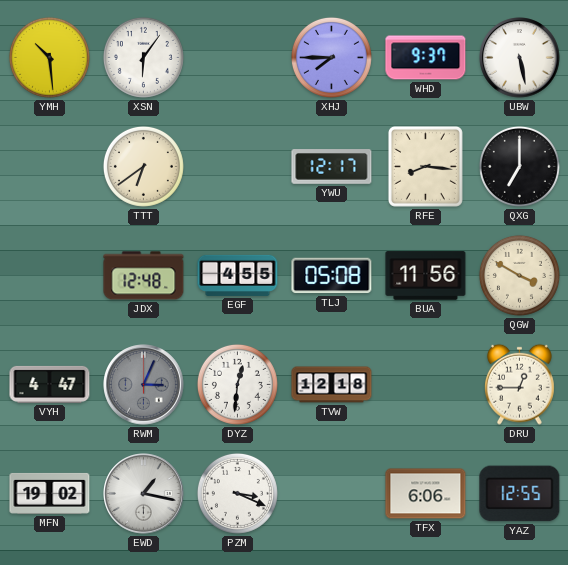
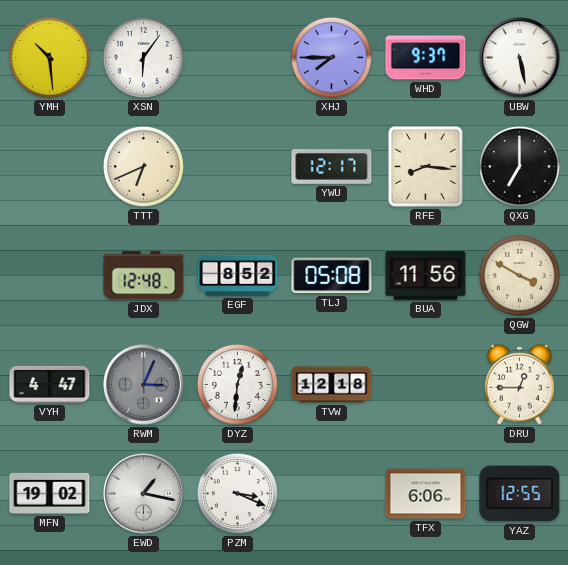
TTT: 6:39 -> 6:41
EGF: 4:55 -> 8:52
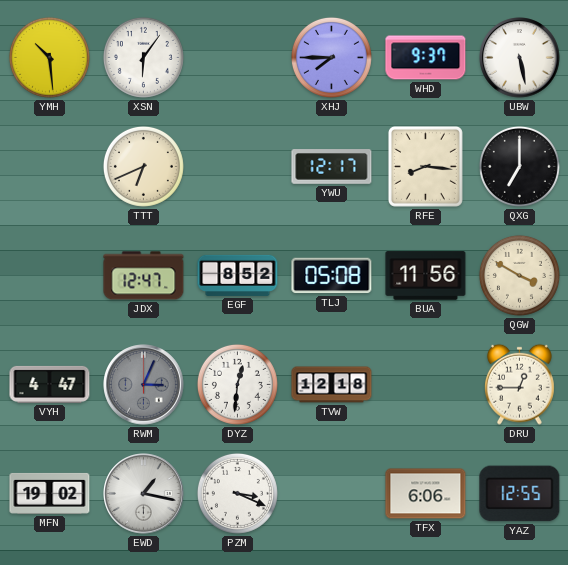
JDX: 12:48 -> 12:47
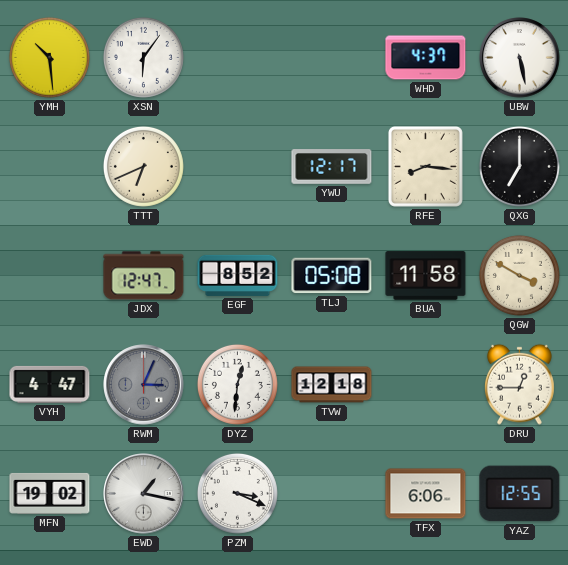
XHJ: 7:45 -> none
WHD: 9:37 -> 4:37
BUA: 11:56 -> 11:58
